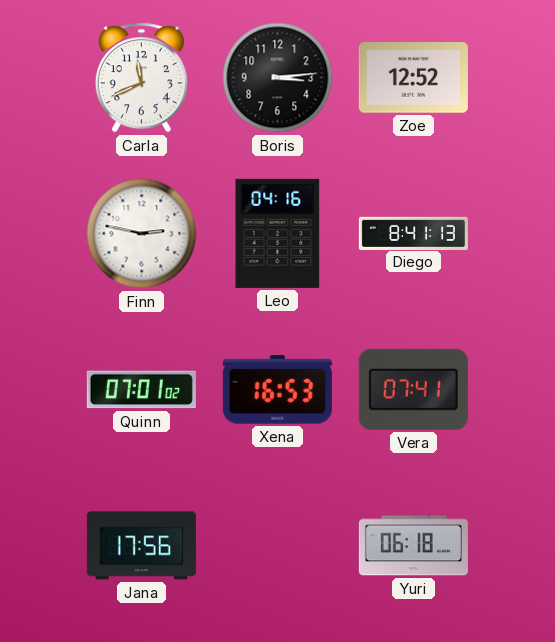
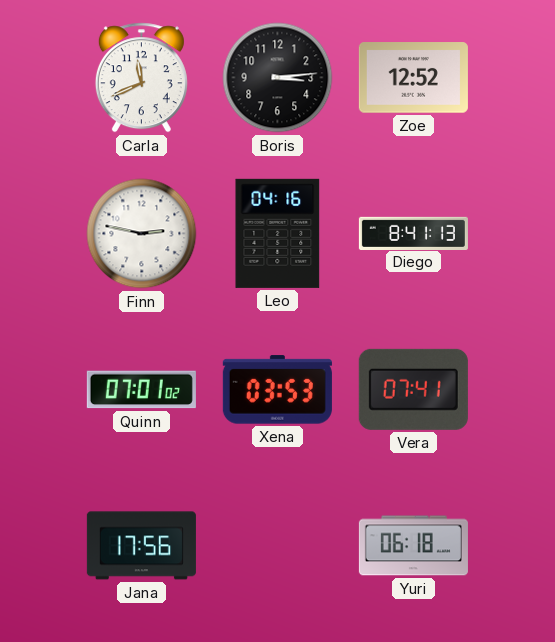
Xena: 16:53 -> 03:53
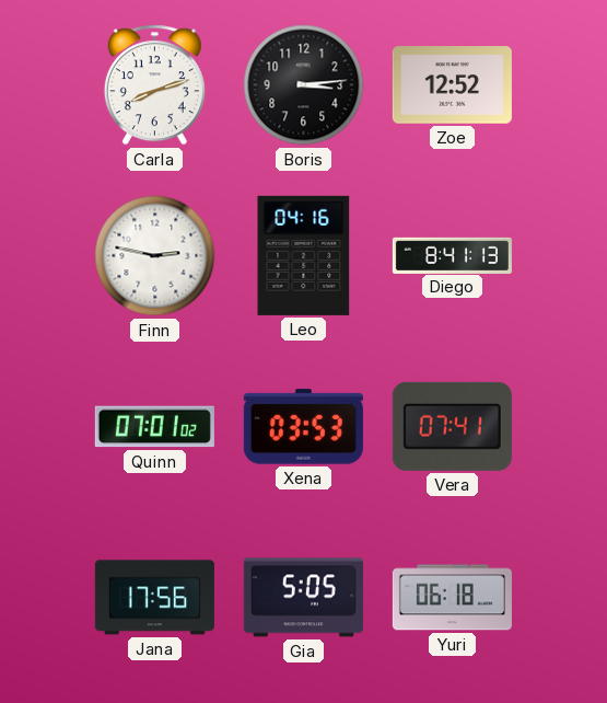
Carla: 11:41 -> 8:12
Gia: none -> 5:05
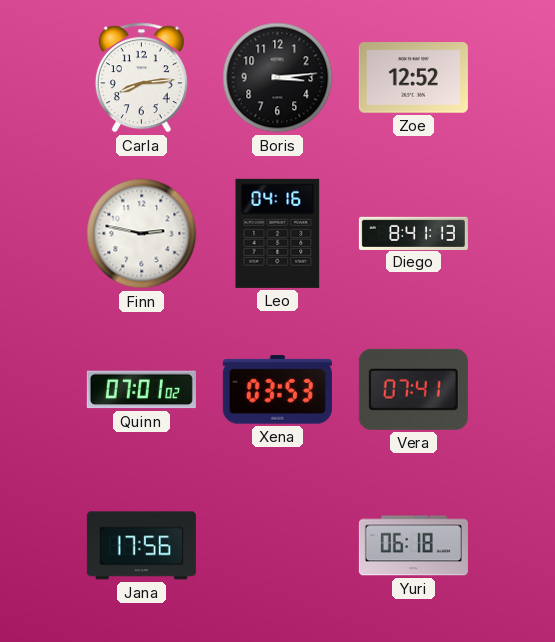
Carla: 8:12 -> 8:14
Gia: 5:05 -> none
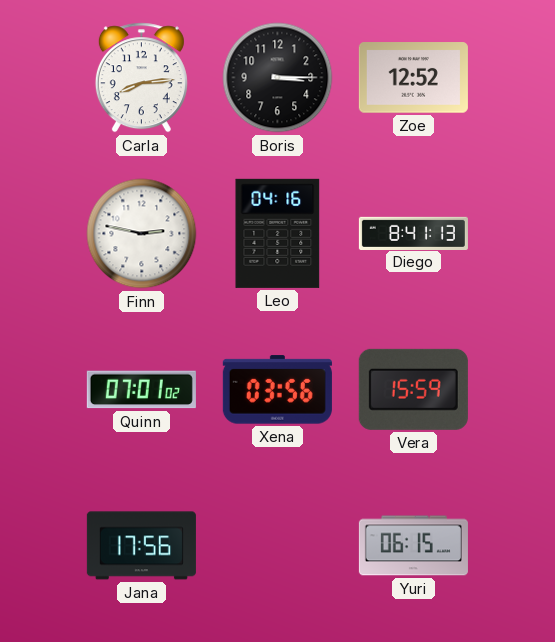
Boris: 3:14 -> 3:15
Xena: 03:53 -> 03:56
Vera: 07:41 -> 15:59
Yuri: 06:18 -> 06:15
